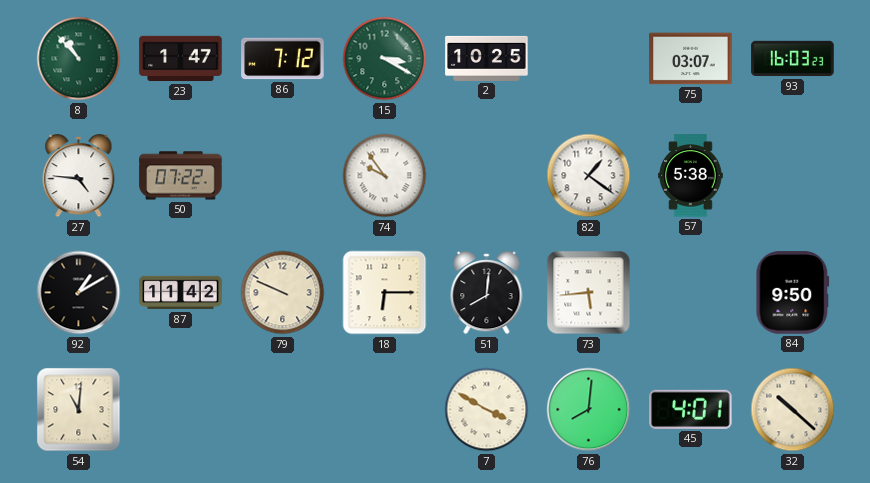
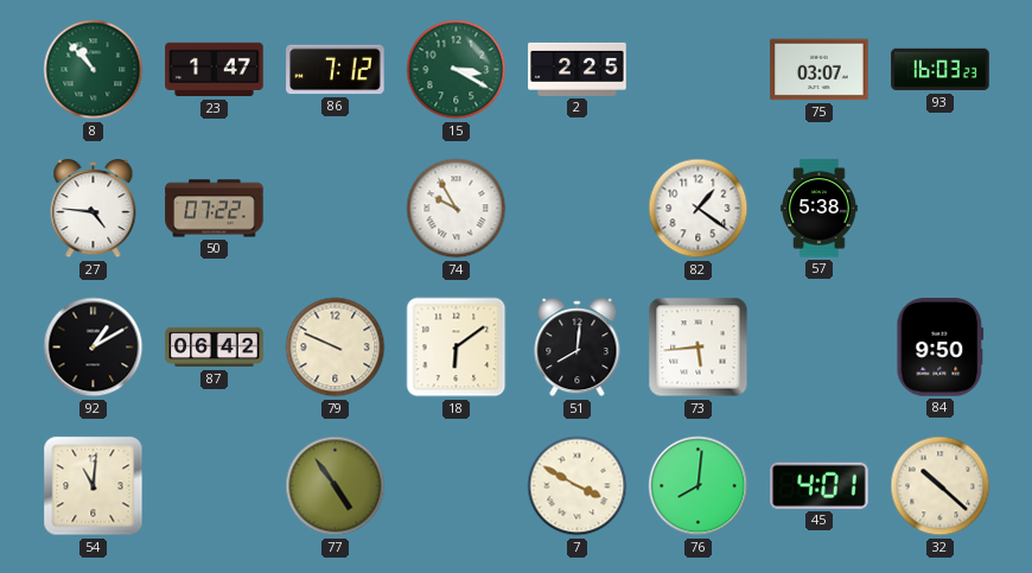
2: 10:25 -> 2:25
74: 9:54 -> 9:55
87: 11:42 -> 06:42
18: 6:15 -> 6:09
77: none -> 4:54
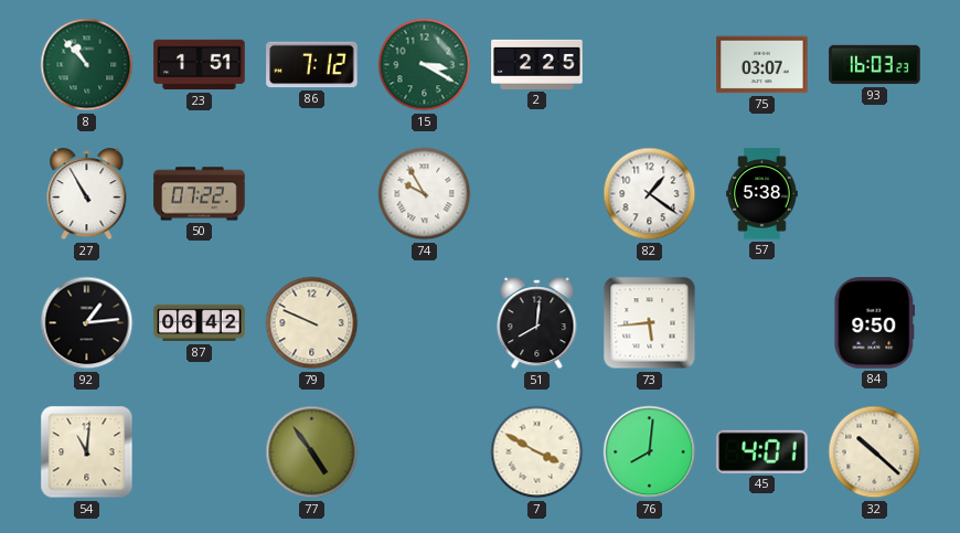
23: 1:47 -> 1:51
27: 4:46 -> 10:55
92: 1:10 -> 1:14
18: 6:09 -> none
